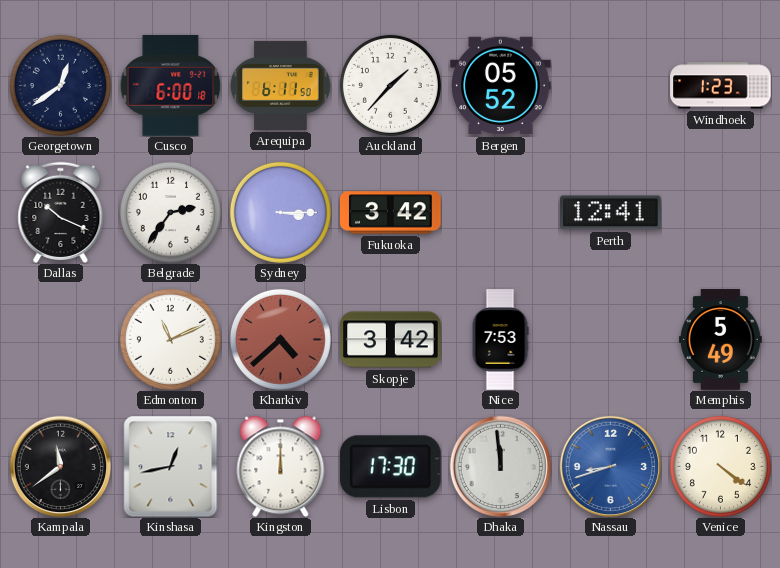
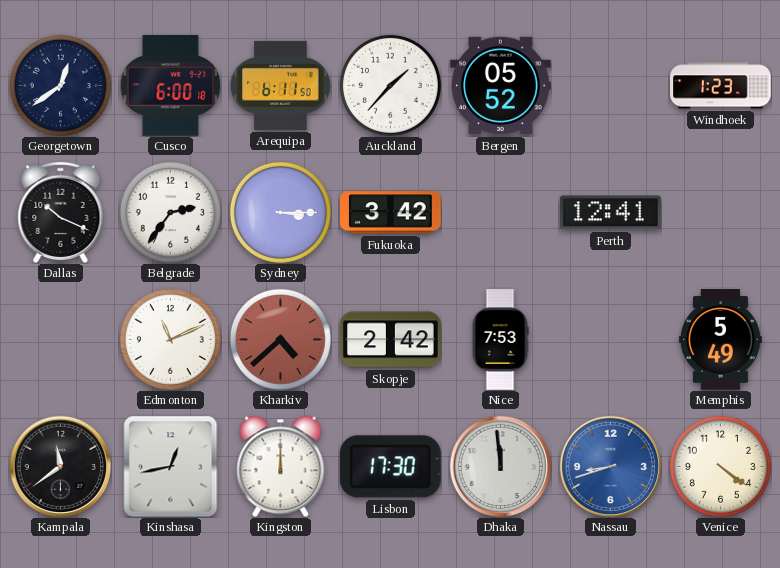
Skopje: 3:42 -> 2:42
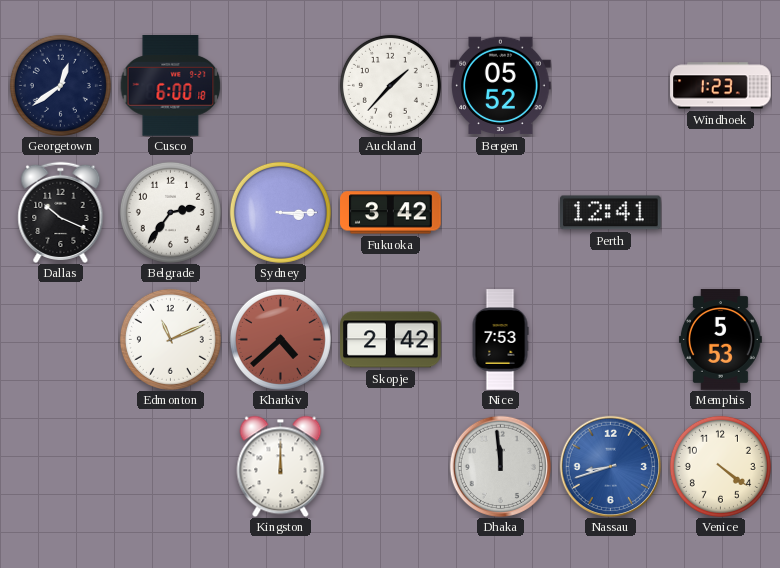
Arequipa: 6:11 -> none
Memphis: 5:49 -> 5:53
Kampala: 11:39 -> none
Kinshasa: 12:43 -> none
Lisbon: 17:30 -> none
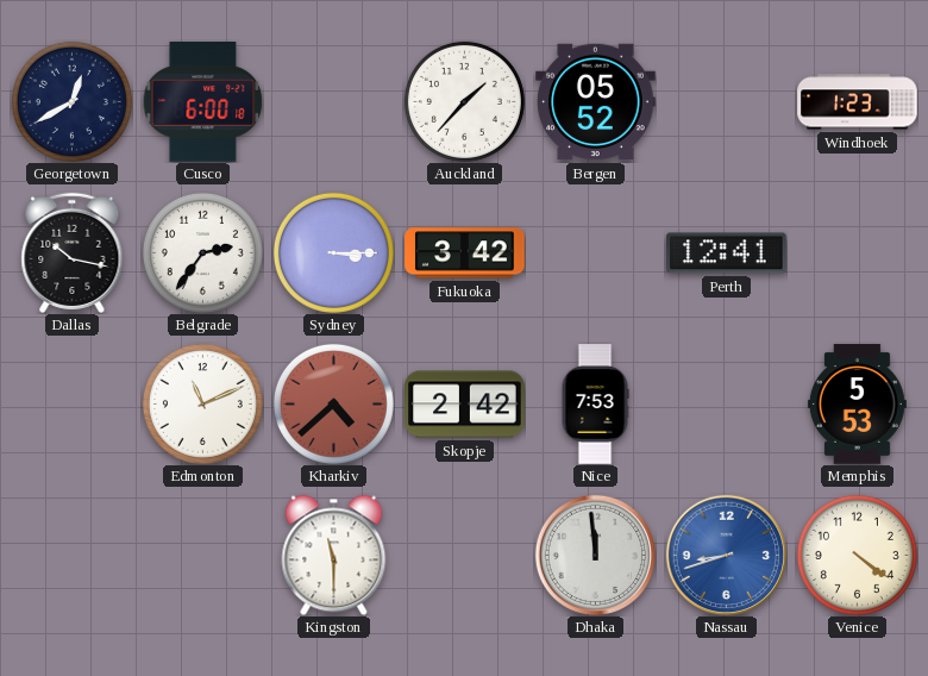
Georgetown: 12:39 -> 12:40
Dallas: 10:19 -> 10:17
Kingston: 12:00 -> 11:30
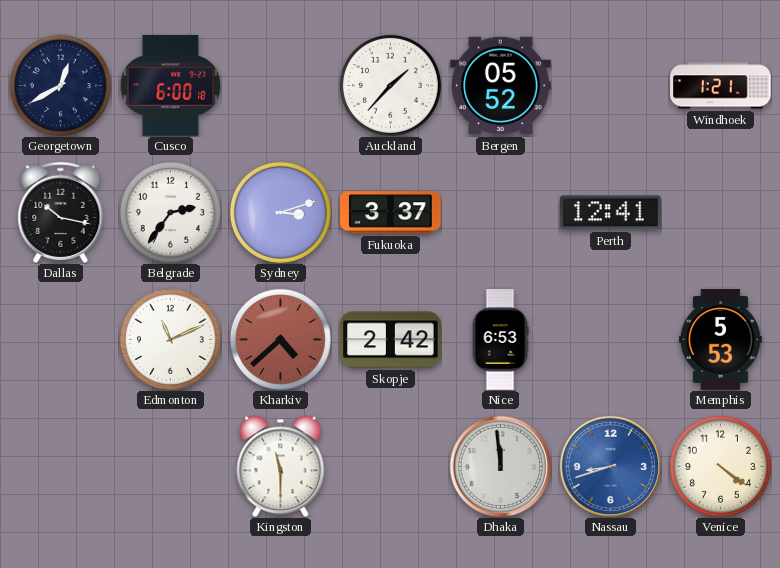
Windhoek: 1:23 -> 1:21
Sydney: 3:15 -> 3:12
Fukuoka: 3:42 -> 3:37
Nice: 7:53 -> 6:53
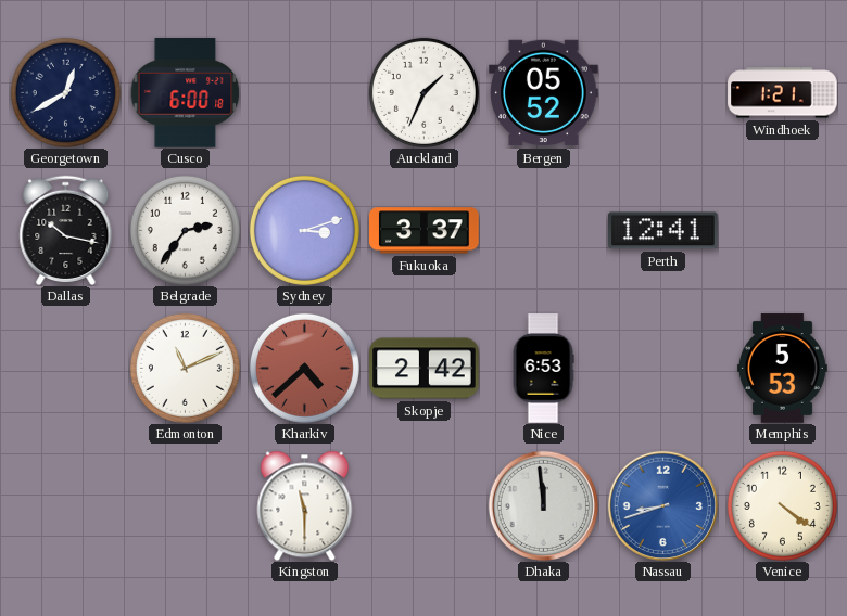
Auckland: 1:37 -> 1:34
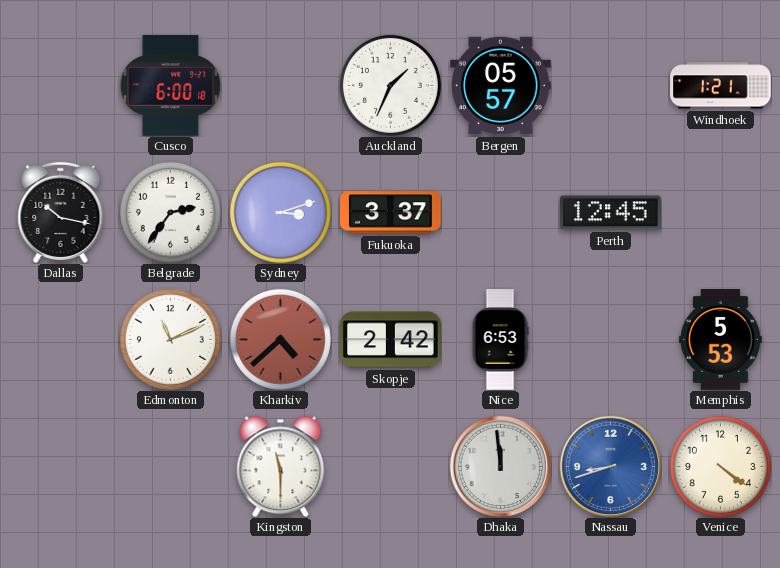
Georgetown: 12:40 -> none
Bergen: 05:52 -> 05:57
Perth: 12:41 -> 12:45
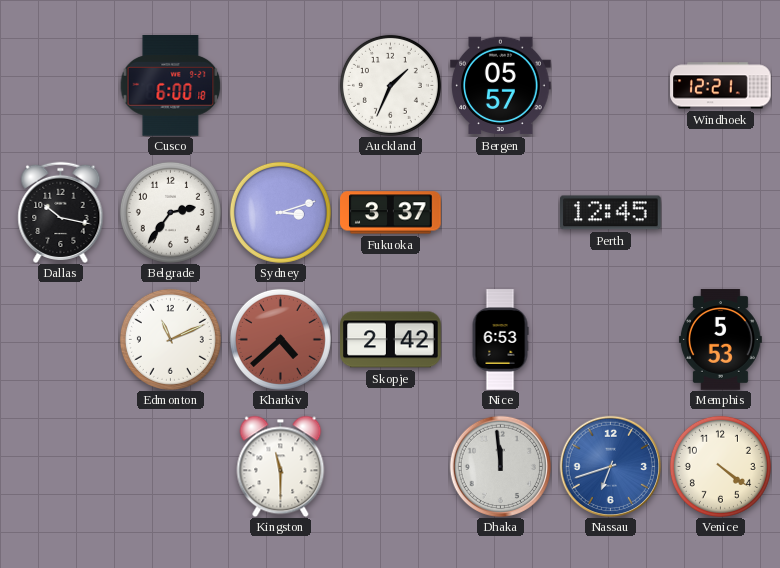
Windhoek: 1:21 -> 12:21
Nassau: 8:42 -> 6:42
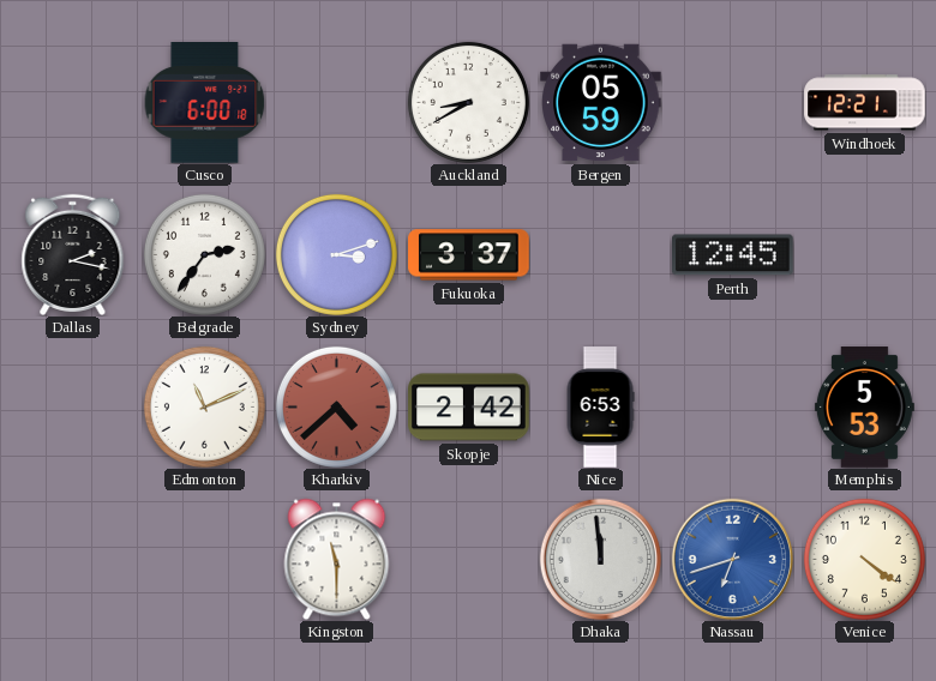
Auckland: 1:34 -> 8:40
Bergen: 05:57 -> 05:59
Dallas: 10:17 -> 2:17
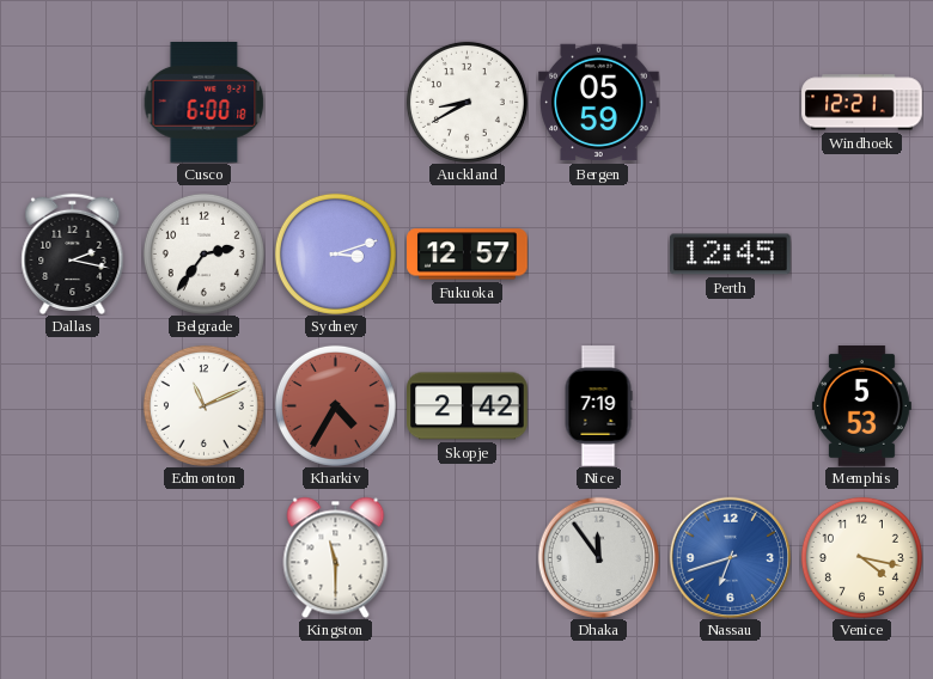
Fukuoka: 3:37 -> 12:57
Kharkiv: 4:38 -> 4:35
Nice: 6:53 -> 7:19
Dhaka: 11:59 -> 11:54
Venice: 4:21 -> 4:17
